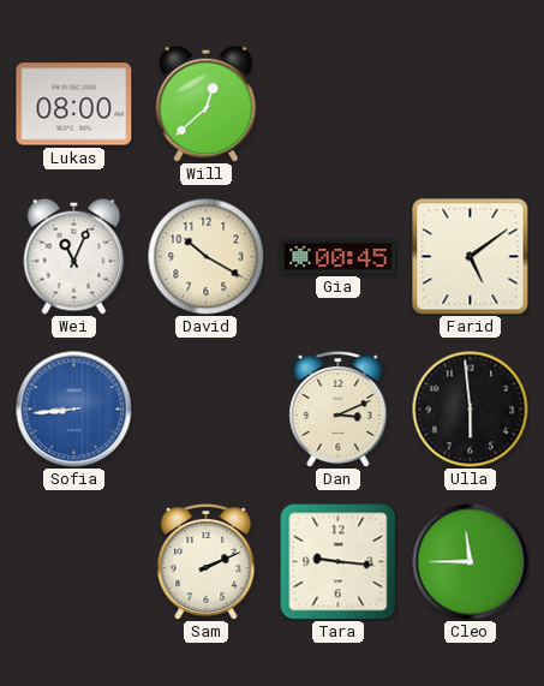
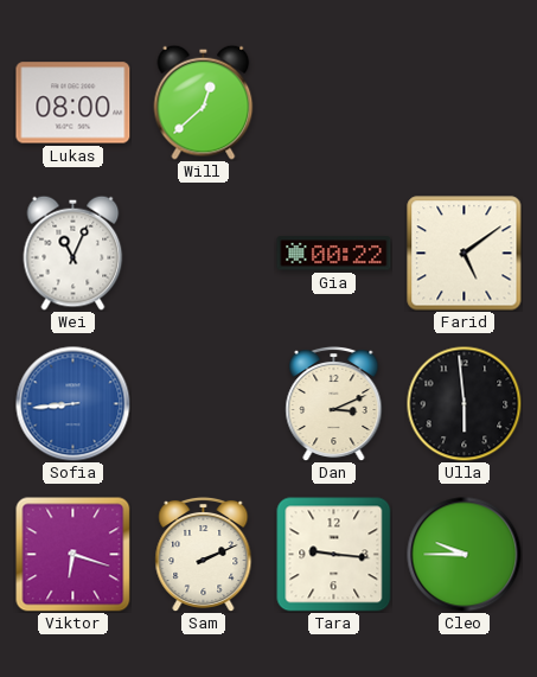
David: 10:20 -> none
Gia: 00:45 -> 00:22
Viktor: none -> 6:18
Cleo: 11:45 -> 9:45
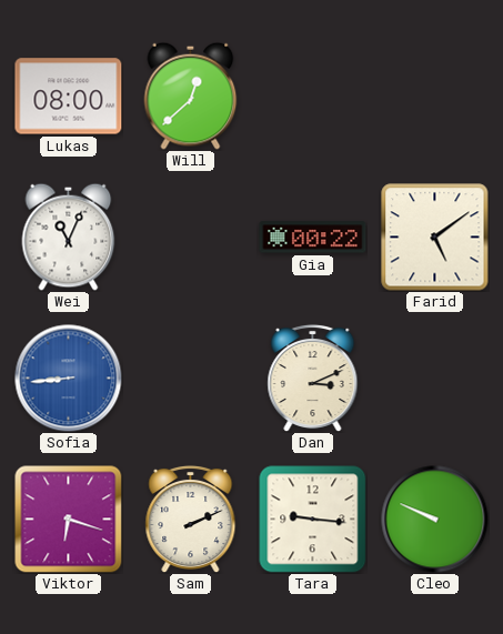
Ulla: 5:59 -> none
Cleo: 9:45 -> 9:49
